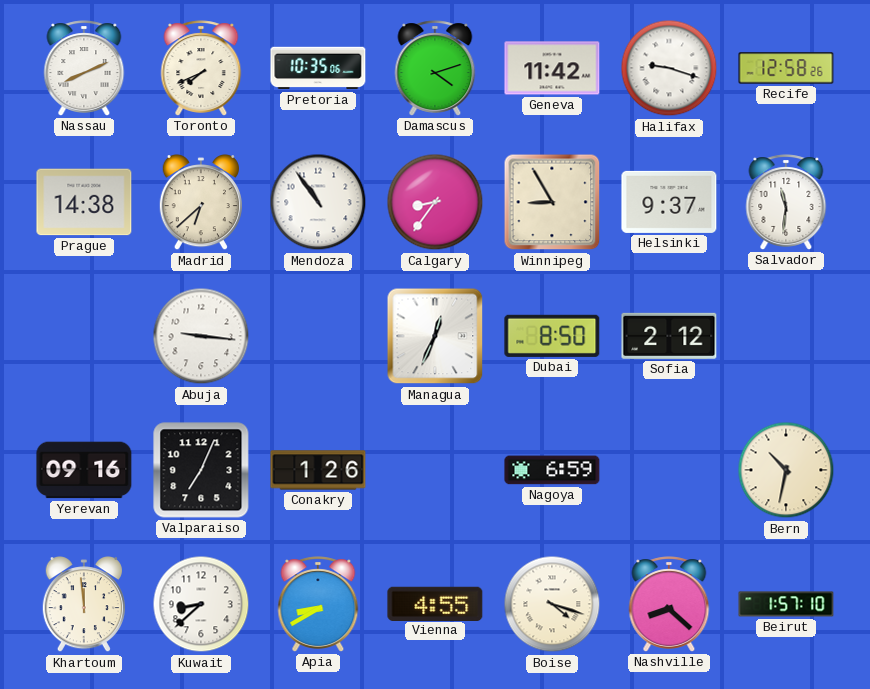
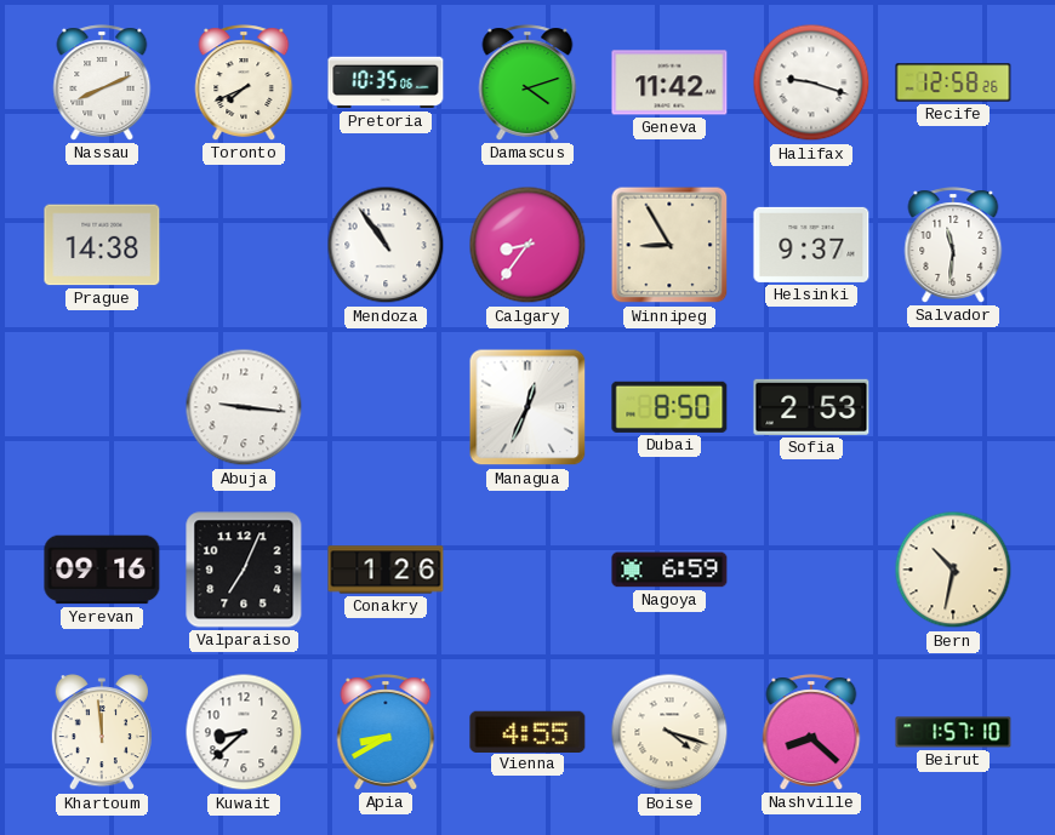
Madrid: 6:38 -> none
Sofia: 2:12 -> 2:53
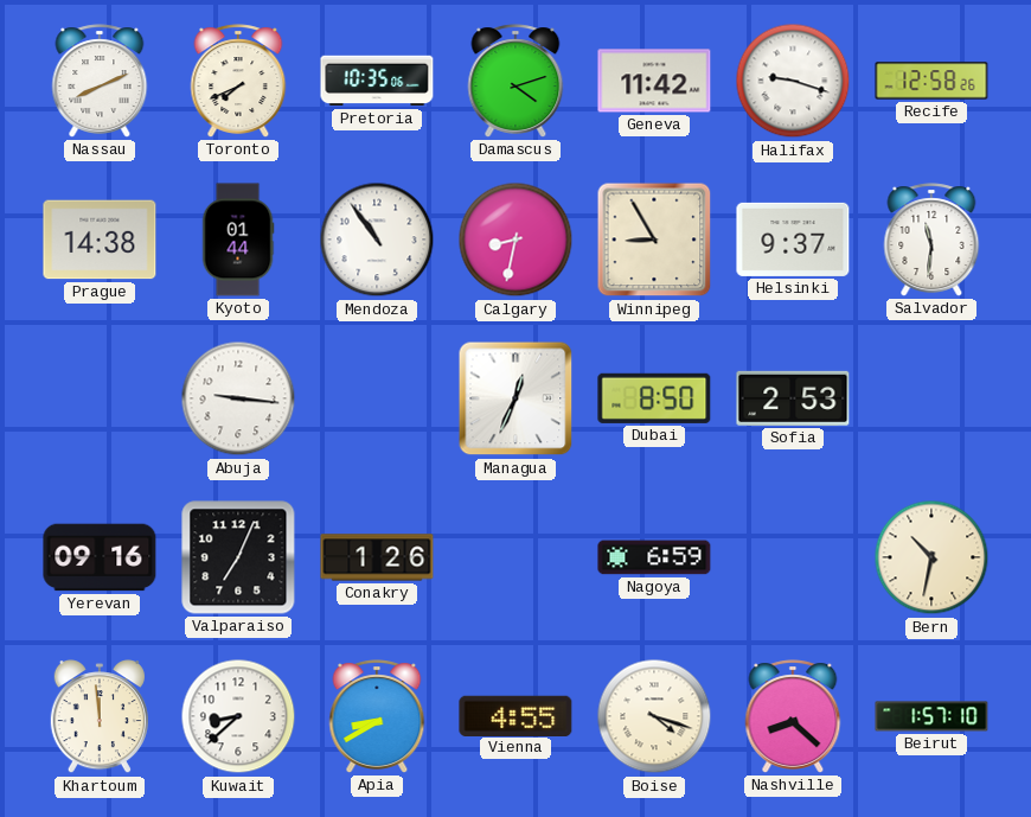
Kyoto: none -> 01:44
Calgary: 8:36 -> 8:32
